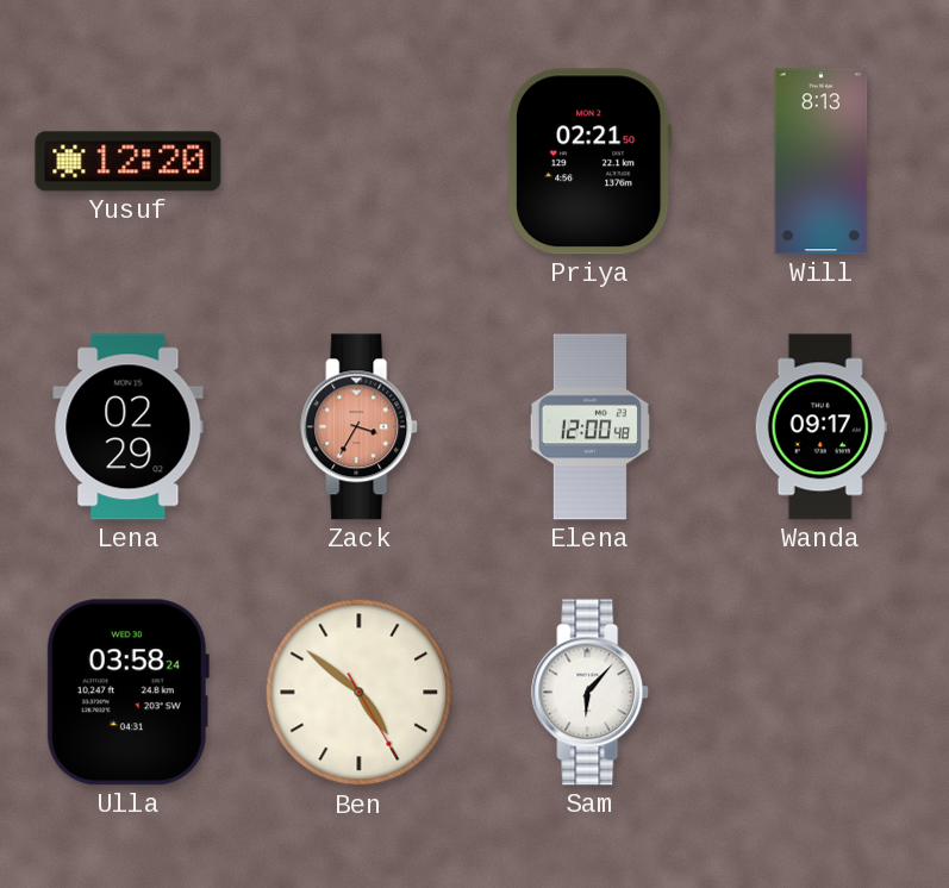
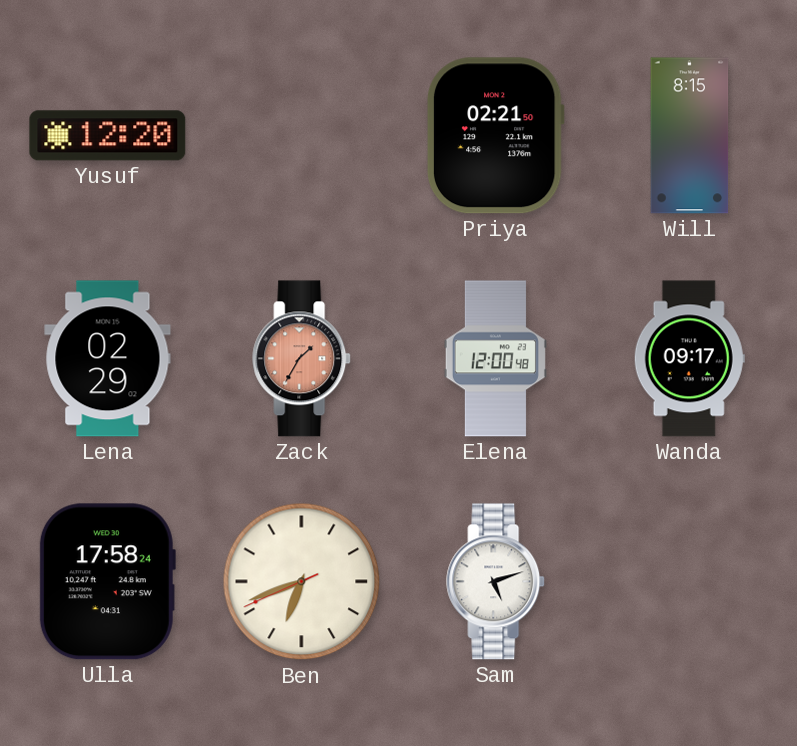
Will: 8:13 -> 8:15
Zack: 3:35 -> 1:35
Ulla: 03:58 -> 17:58
Ben: 4:51 -> 6:41
Sam: 6:07 -> 5:12
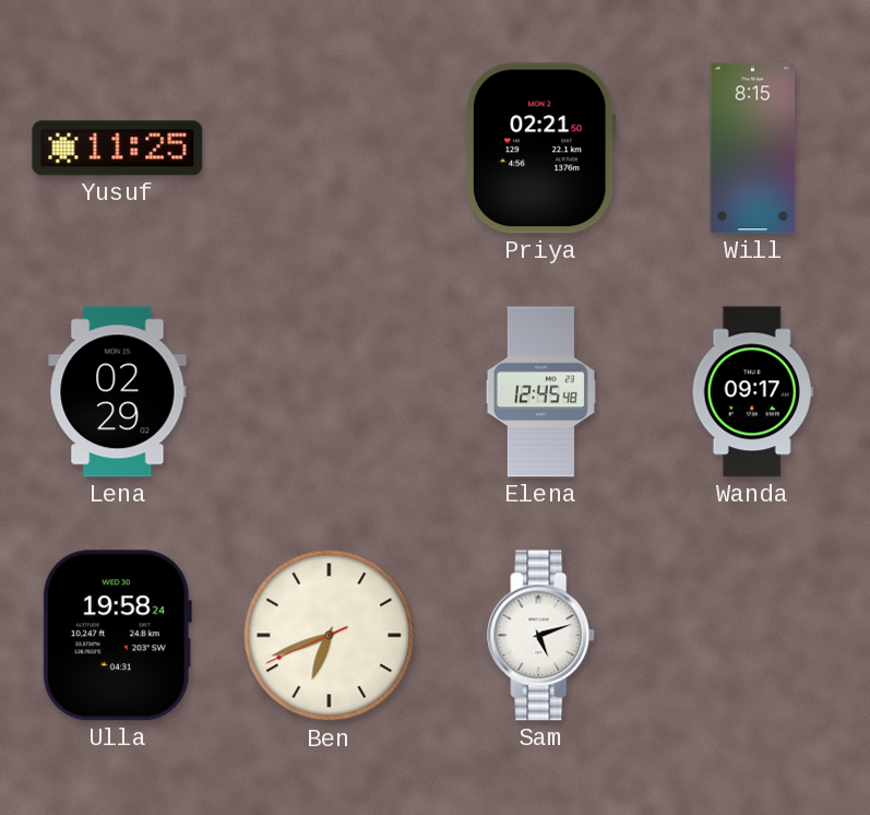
Yusuf: 12:20 -> 11:25
Zack: 1:35 -> none
Elena: 12:00 -> 12:45
Ulla: 17:58 -> 19:58
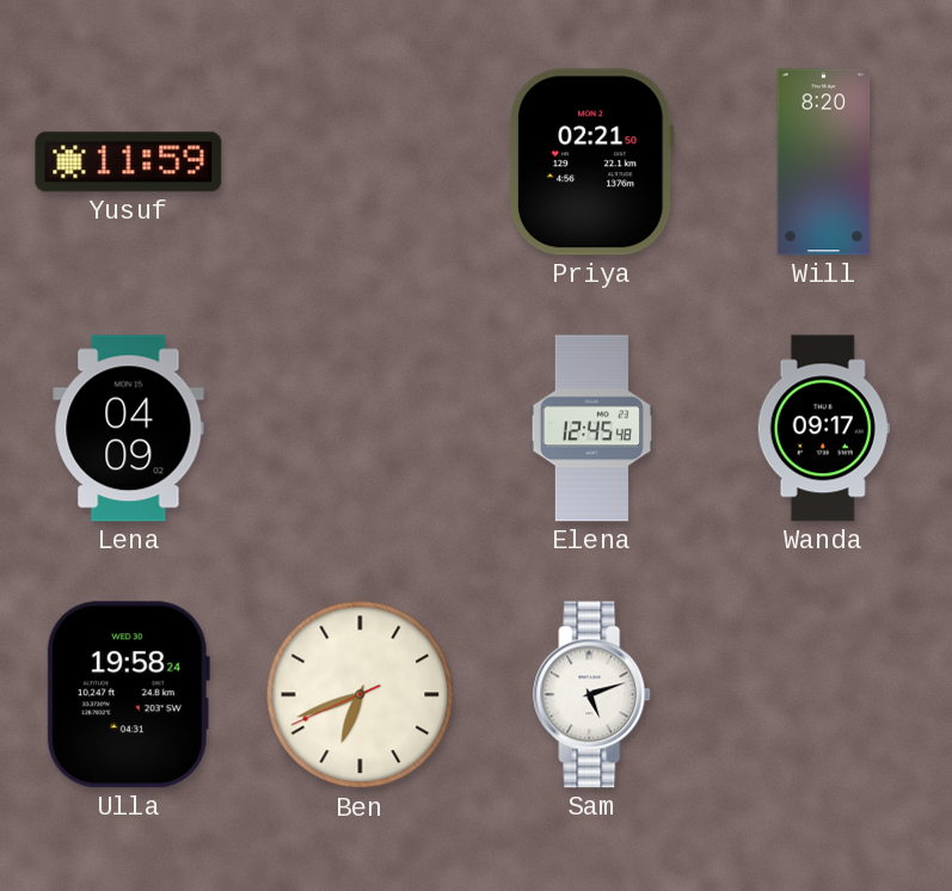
Yusuf: 11:25 -> 11:59
Will: 8:15 -> 8:20
Lena: 02:29 -> 04:09
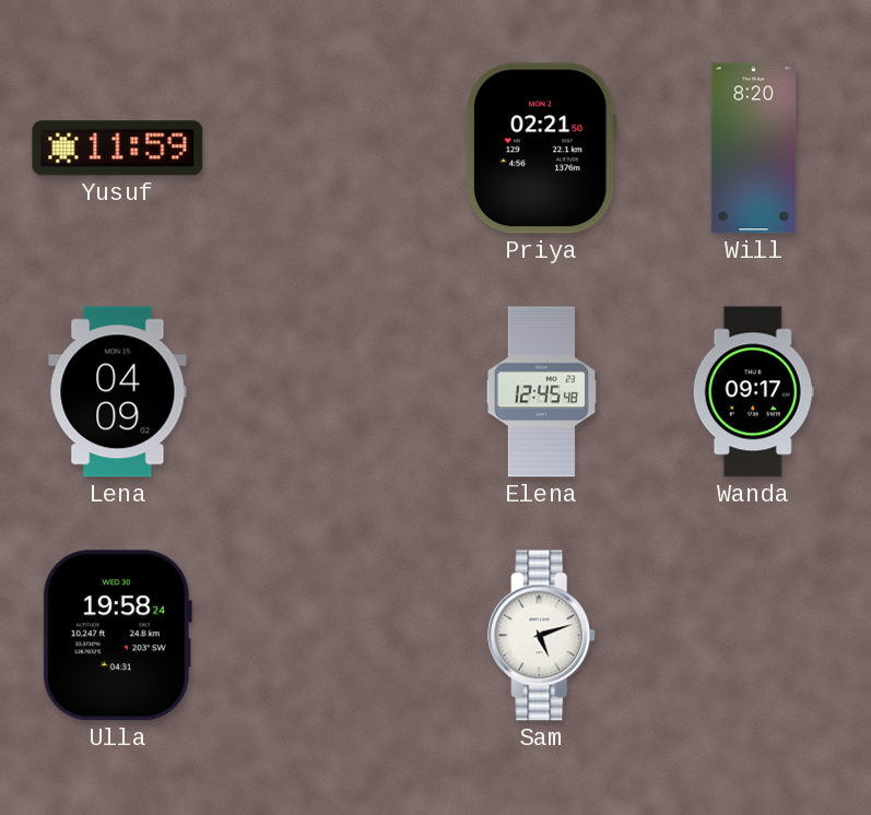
Ben: 6:41 -> none
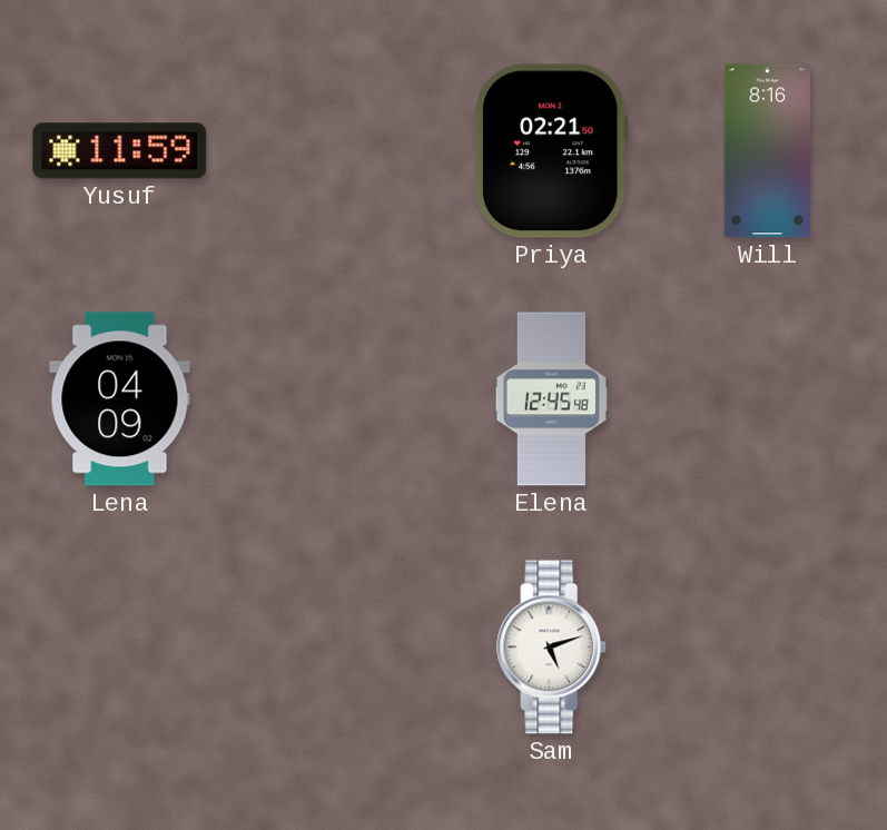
Will: 8:20 -> 8:16
Wanda: 09:17 -> none
Ulla: 19:58 -> none
